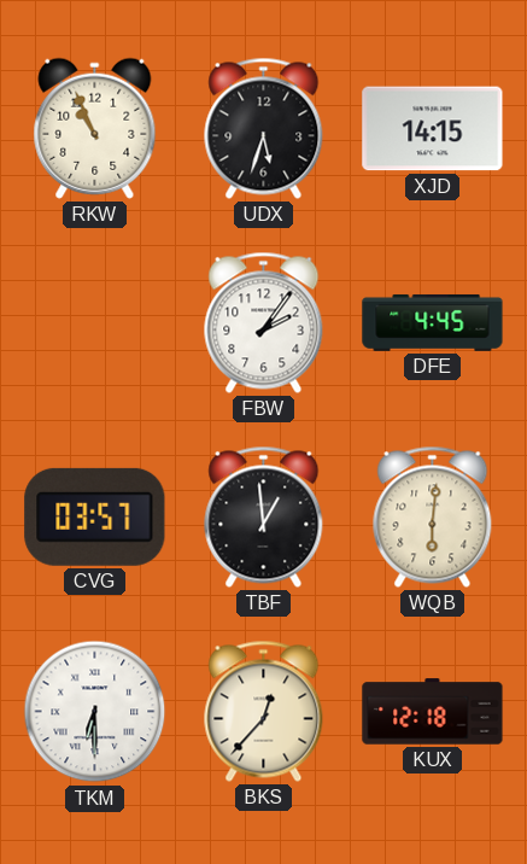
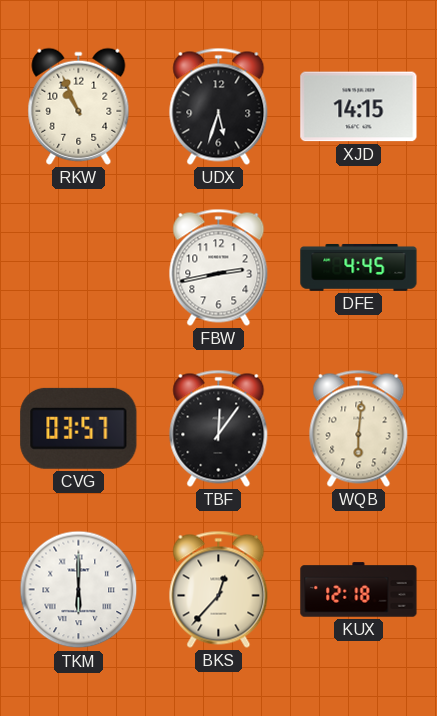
FBW: 2:06 -> 2:43
TBF: 12:59 -> 12:06
TKM: 6:30 -> 6:00
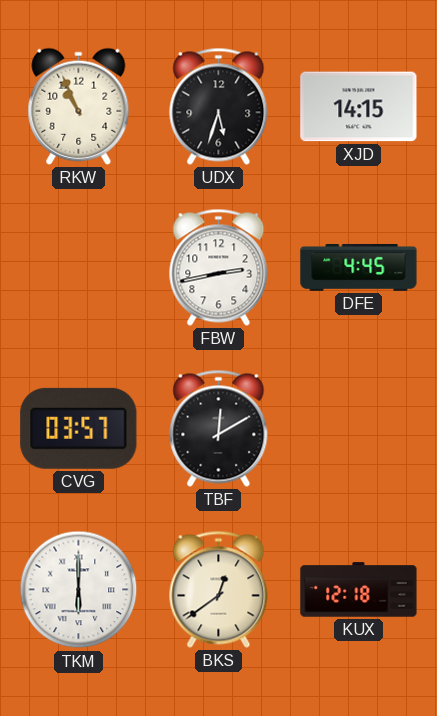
TBF: 12:06 -> 12:10
WQB: 6:01 -> none
BKS: 12:37 -> 12:39
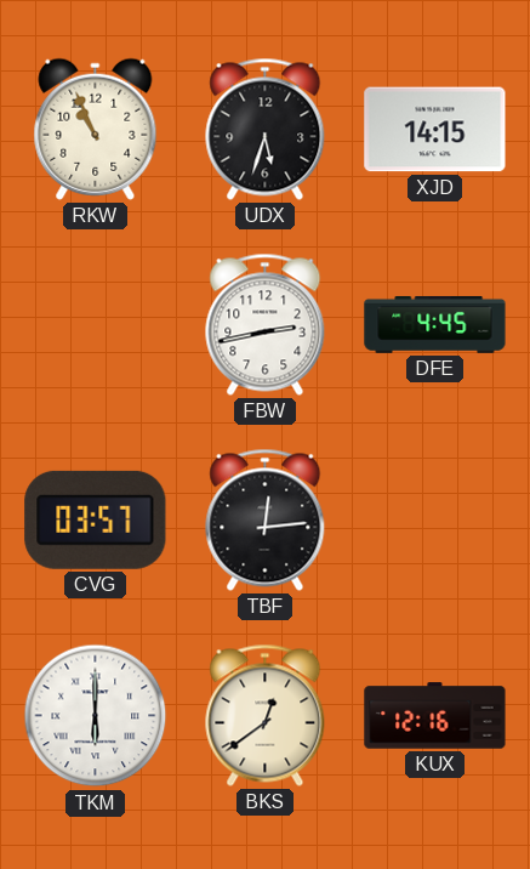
TBF: 12:10 -> 12:14
KUX: 12:18 -> 12:16
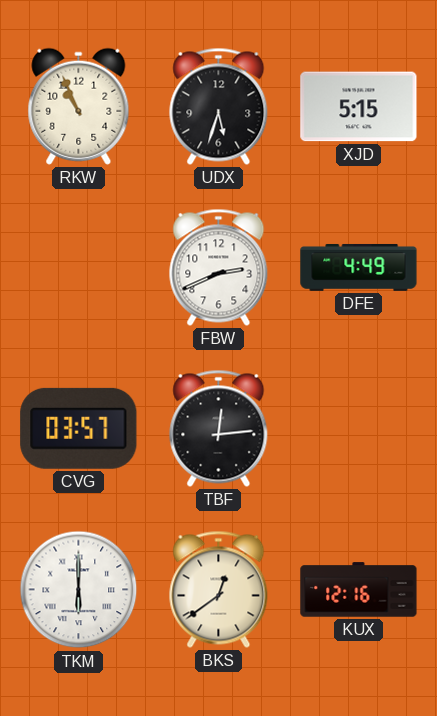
XJD: 14:15 -> 5:15
FBW: 2:43 -> 2:41
DFE: 4:45 -> 4:49
